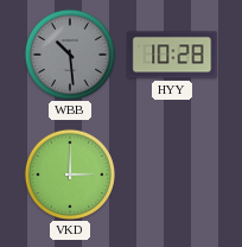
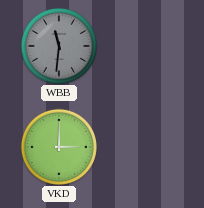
WBB: 10:29 -> 11:31
HYY: 10:28 -> none
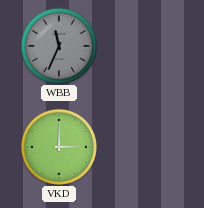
WBB: 11:31 -> 11:34
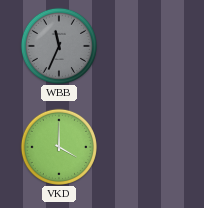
VKD: 3:00 -> 4:00
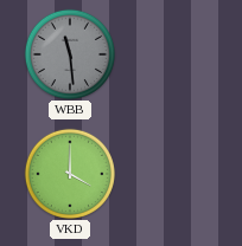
WBB: 11:34 -> 11:29
